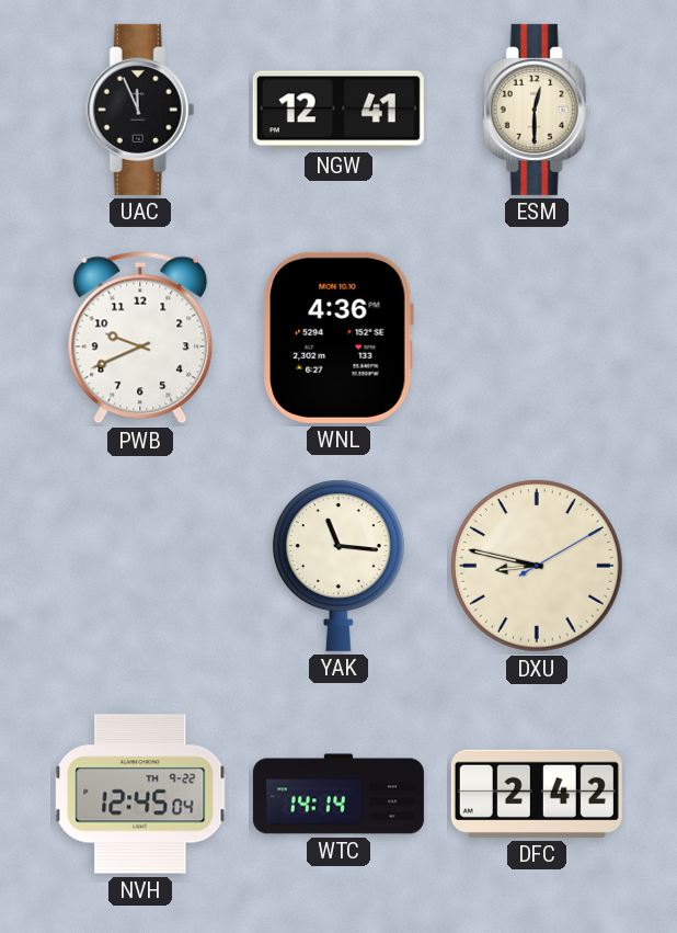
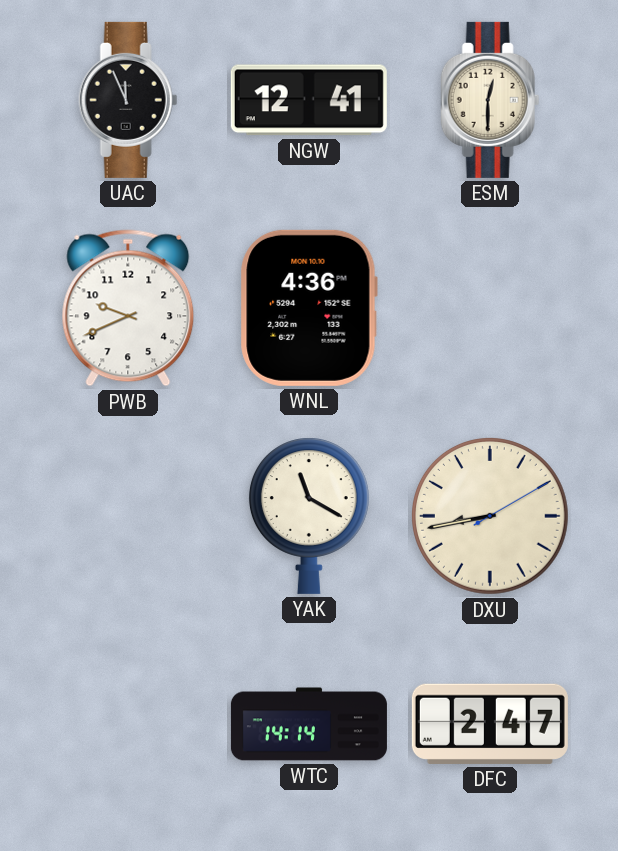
YAK: 11:16 -> 11:20
DXU: 8:47 -> 8:43
NVH: 12:45 -> none
DFC: 2:42 -> 2:47
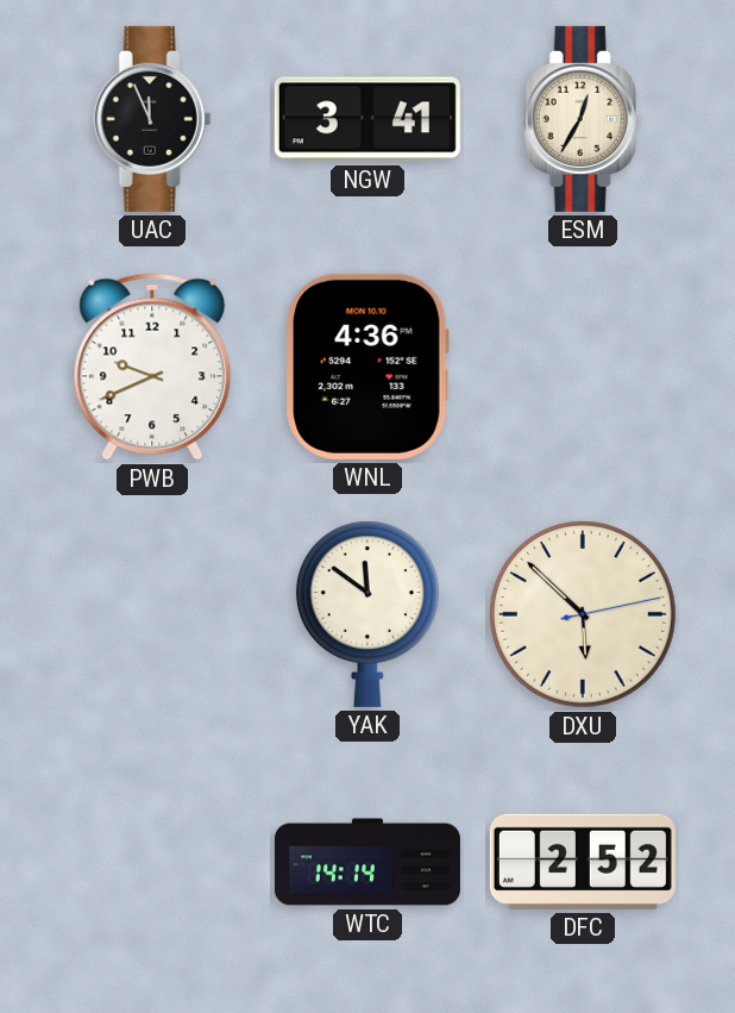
NGW: 12:41 -> 3:41
ESM: 12:30 -> 12:35
YAK: 11:20 -> 11:51
DXU: 8:43 -> 5:52
DFC: 2:47 -> 2:52
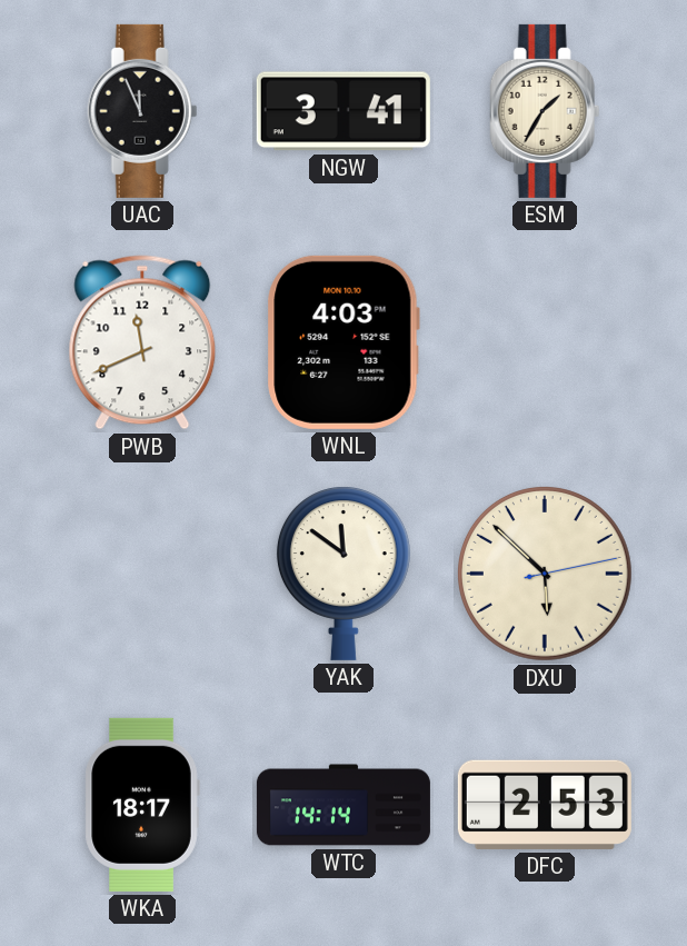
ESM: 12:35 -> 1:35
PWB: 9:41 -> 11:41
WNL: 4:36 -> 4:03
WKA: none -> 18:17
DFC: 2:52 -> 2:53
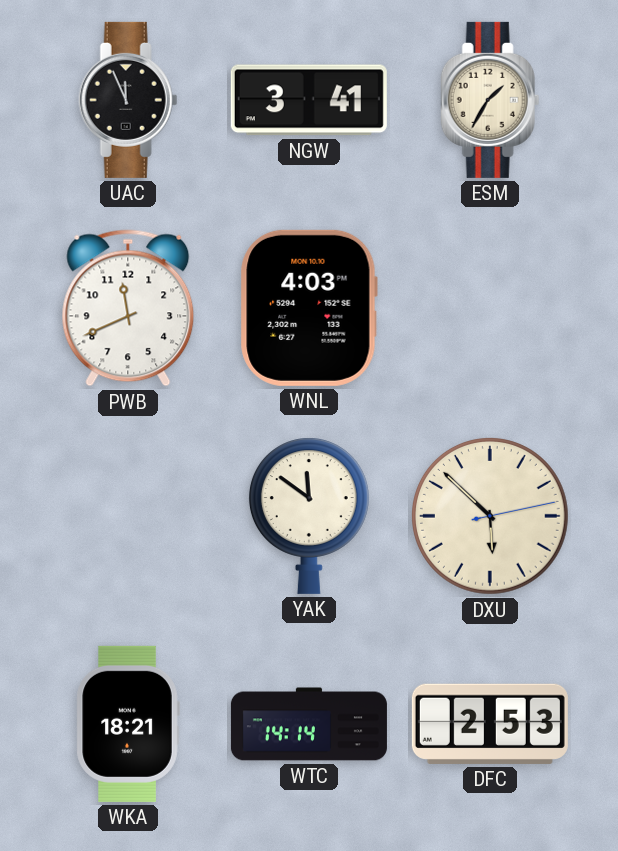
WKA: 18:17 -> 18:21
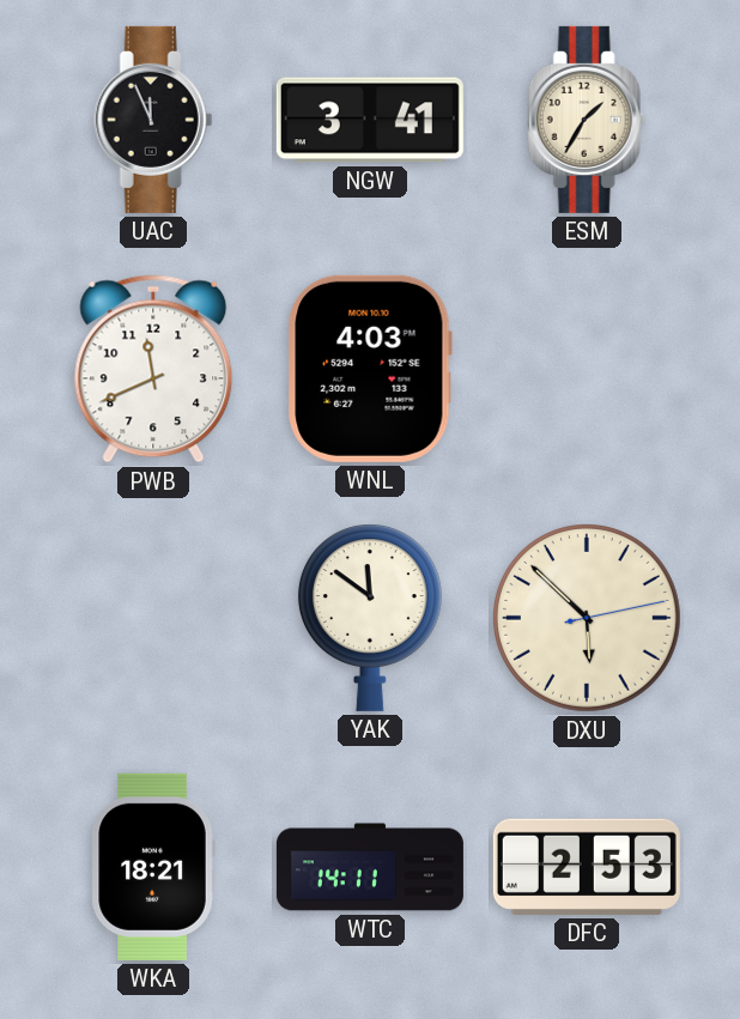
WTC: 14:14 -> 14:11
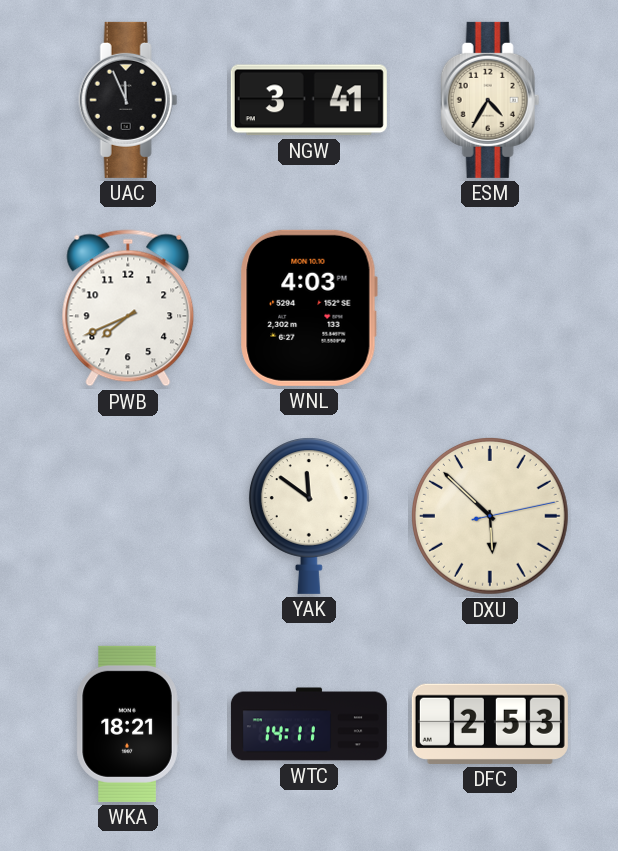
ESM: 1:35 -> 4:35
PWB: 11:41 -> 7:41
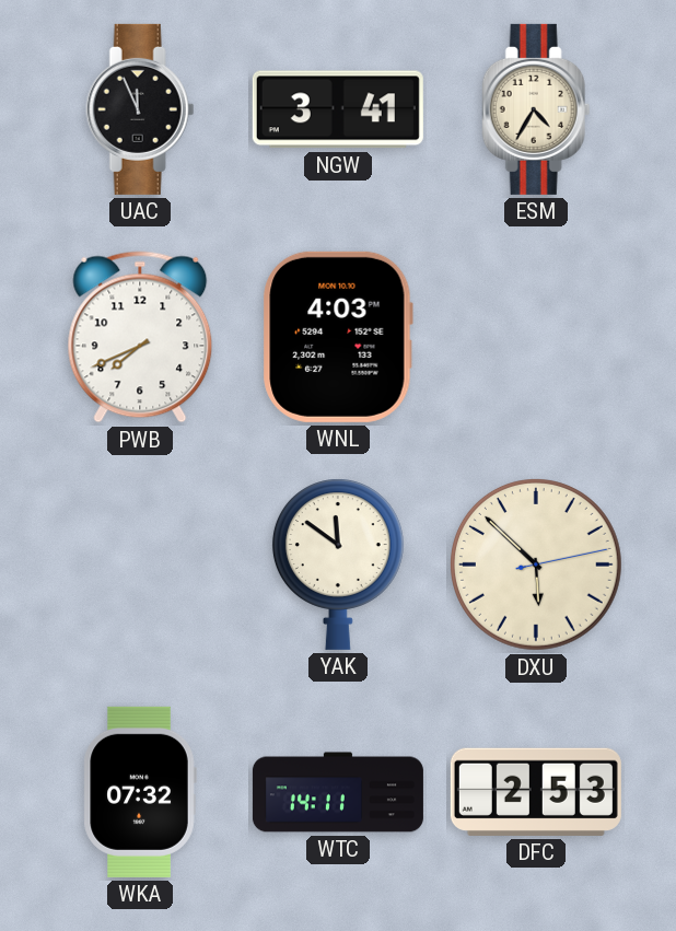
WKA: 18:21 -> 07:32
